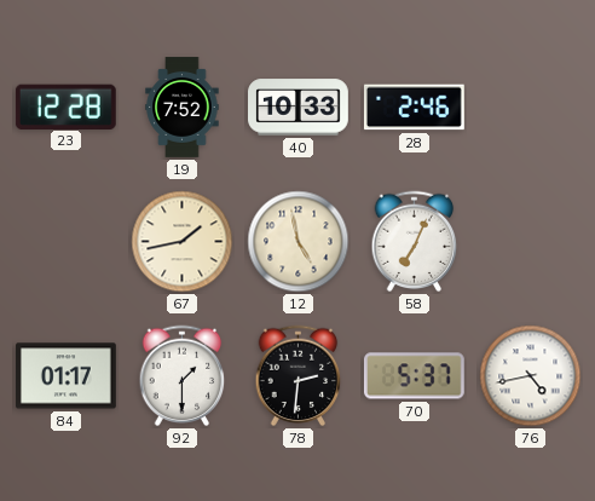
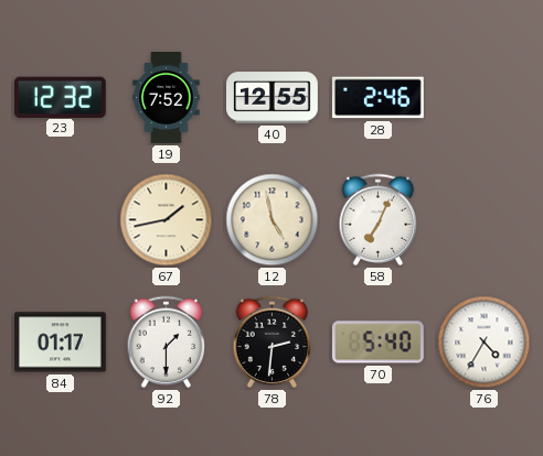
23: 12:28 -> 12:32
40: 10:33 -> 12:55
70: 5:37 -> 5:40
76: 4:43 -> 4:35
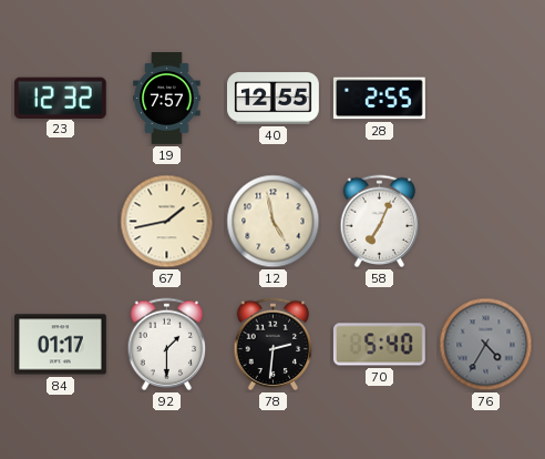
19: 7:52 -> 7:57
28: 2:46 -> 2:55
76 dial: white -> grey
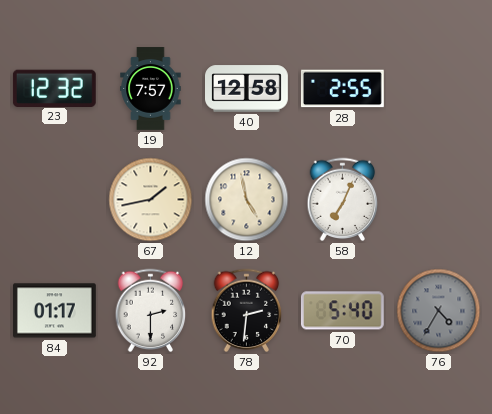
40: 12:55 -> 12:58
92: 1:30 -> 2:30
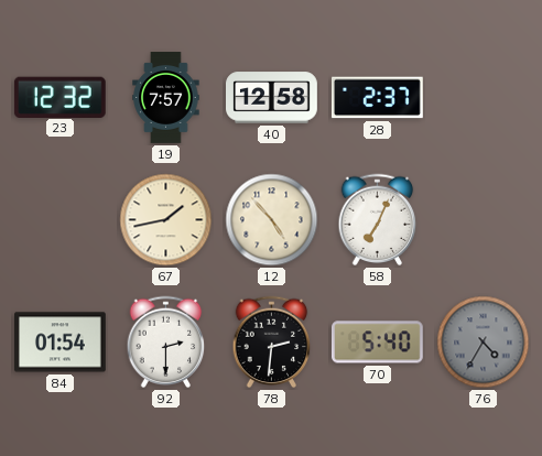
28: 2:55 -> 2:37
12: 4:58 -> 4:53
84: 01:17 -> 01:54
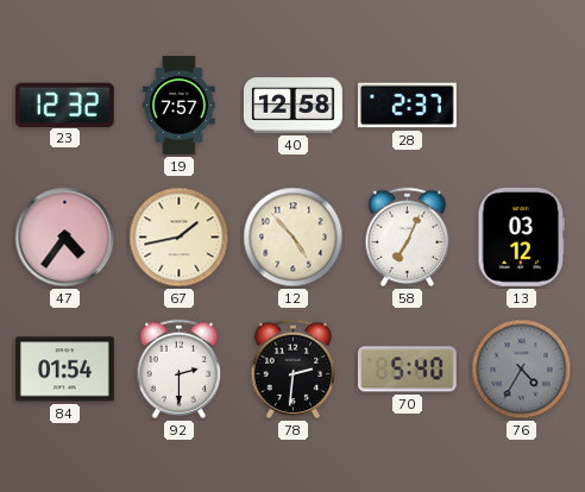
47: none -> 4:36
13: none -> 03:12
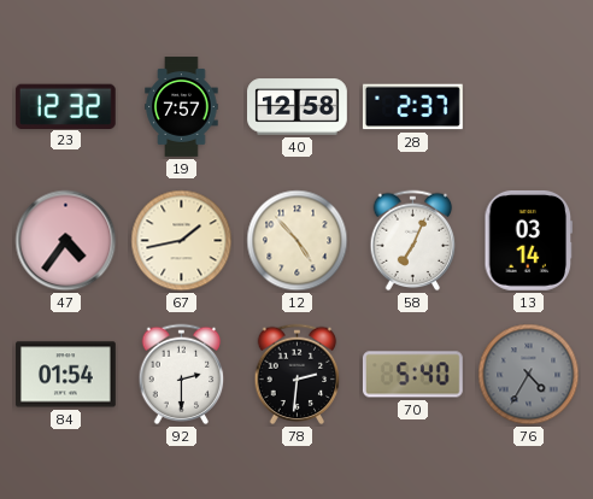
13: 03:12 -> 03:14
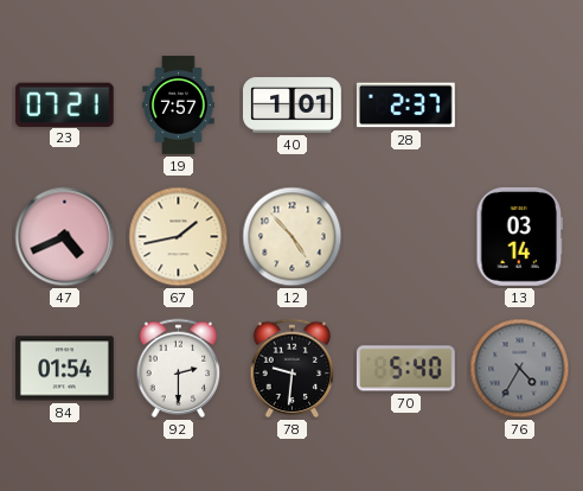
23: 12:32 -> 07:21
40: 12:58 -> 1:01
47: 4:36 -> 4:41
58: 7:04 -> none
78: 2:31 -> 9:31
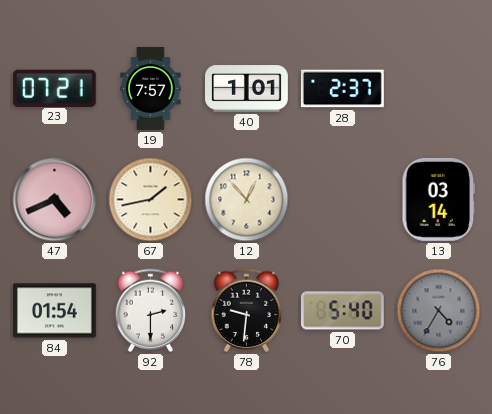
12: 4:53 -> 12:53
